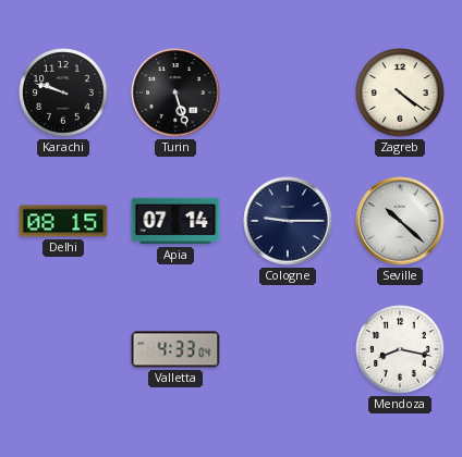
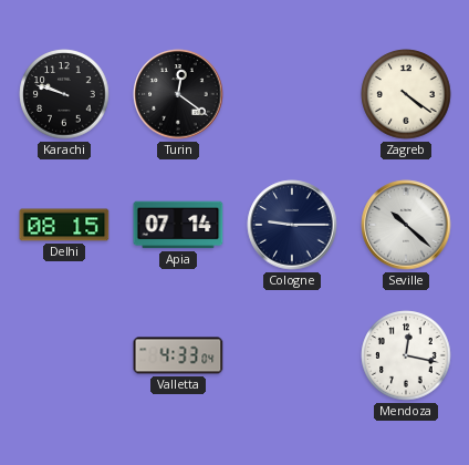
Turin: 5:27 -> 12:21
Mendoza: 8:17 -> 12:17
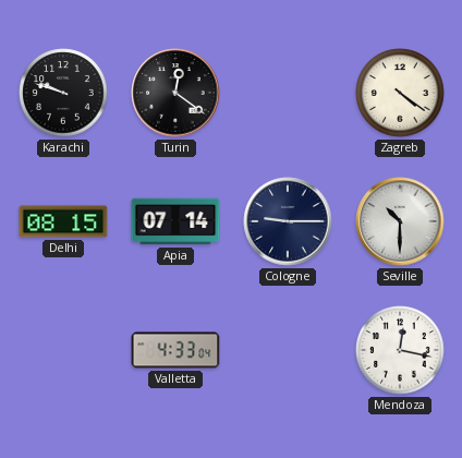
Seville: 10:22 -> 10:30
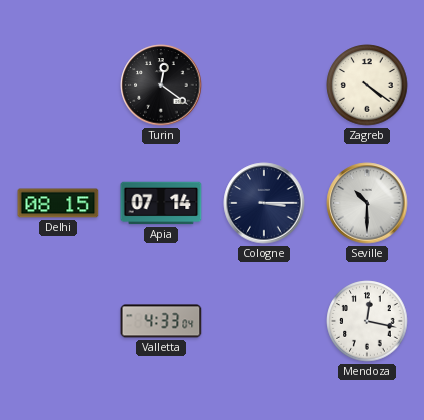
Karachi: 9:48 -> none
Cologne: 9:15 -> 3:15
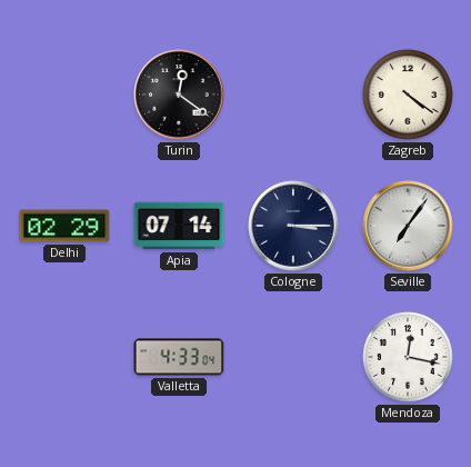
Delhi: 08:15 -> 02:29
Seville: 10:30 -> 7:06
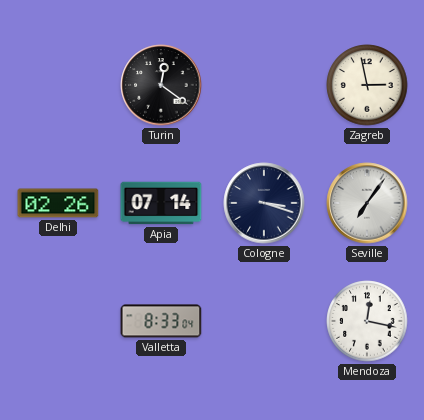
Zagreb: 4:21 -> 2:58
Delhi: 02:29 -> 02:26
Cologne: 3:15 -> 3:18
Valletta: 4:33 -> 8:33
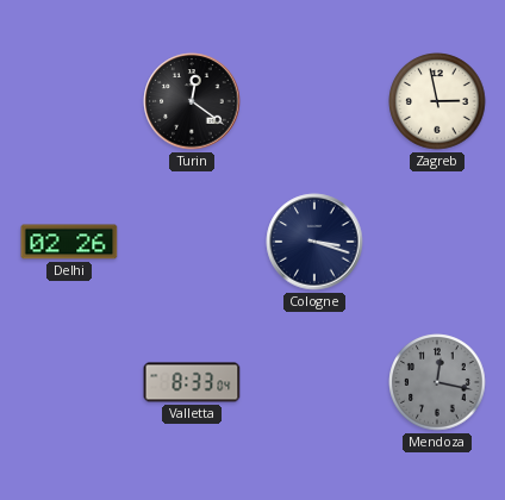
Apia: 07:14 -> none
Seville: 7:06 -> none
Mendoza dial: white -> grey
